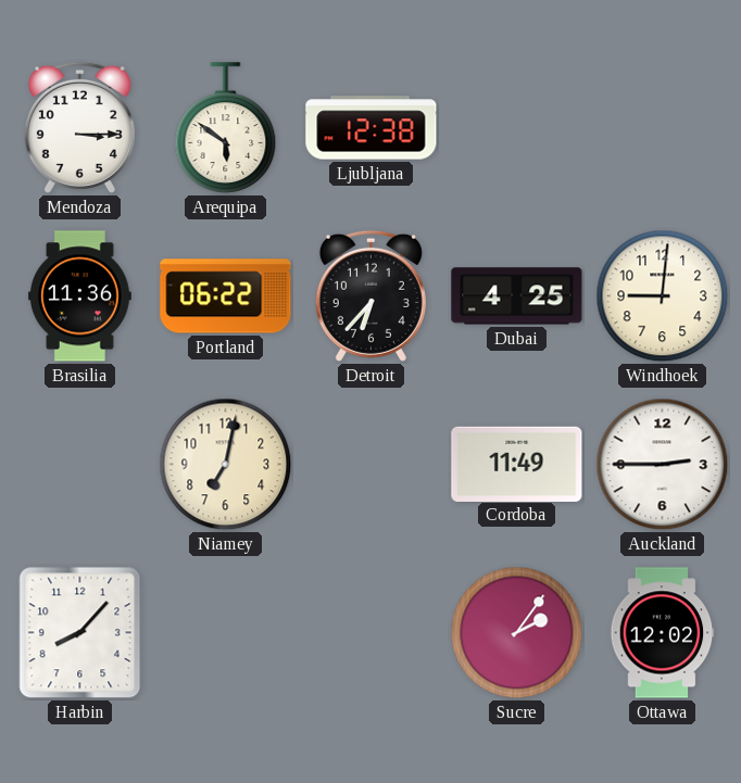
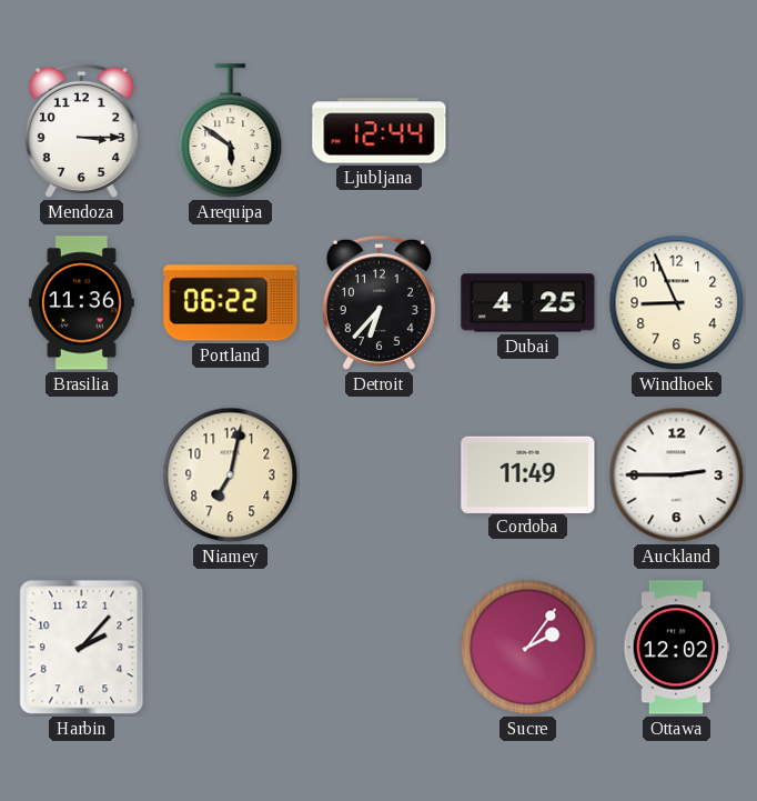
Ljubljana: 12:38 -> 12:44
Windhoek: 9:01 -> 8:56
Harbin: 8:07 -> 2:07
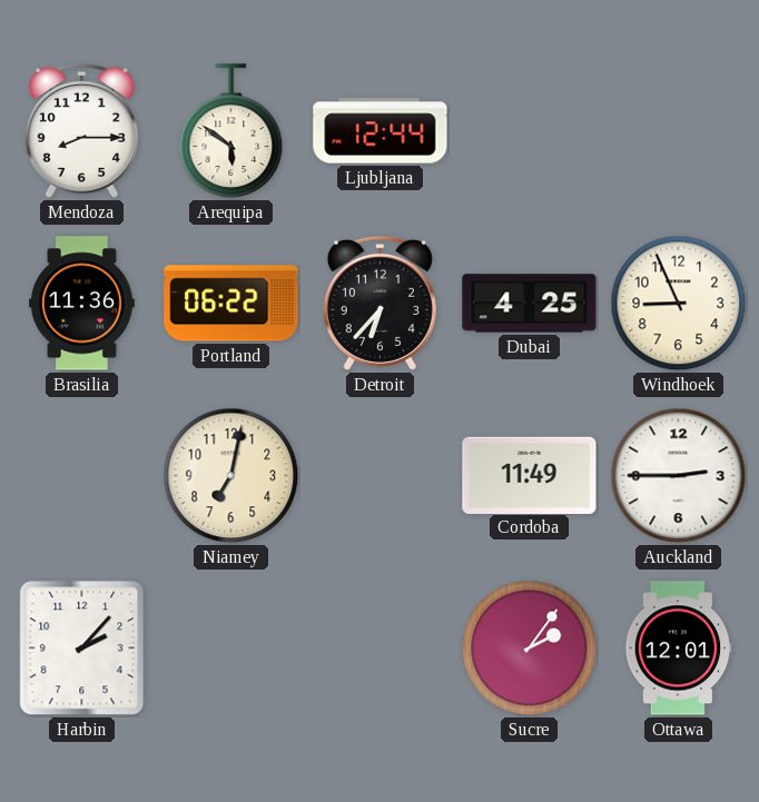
Mendoza: 3:15 -> 8:15
Ottawa: 12:02 -> 12:01
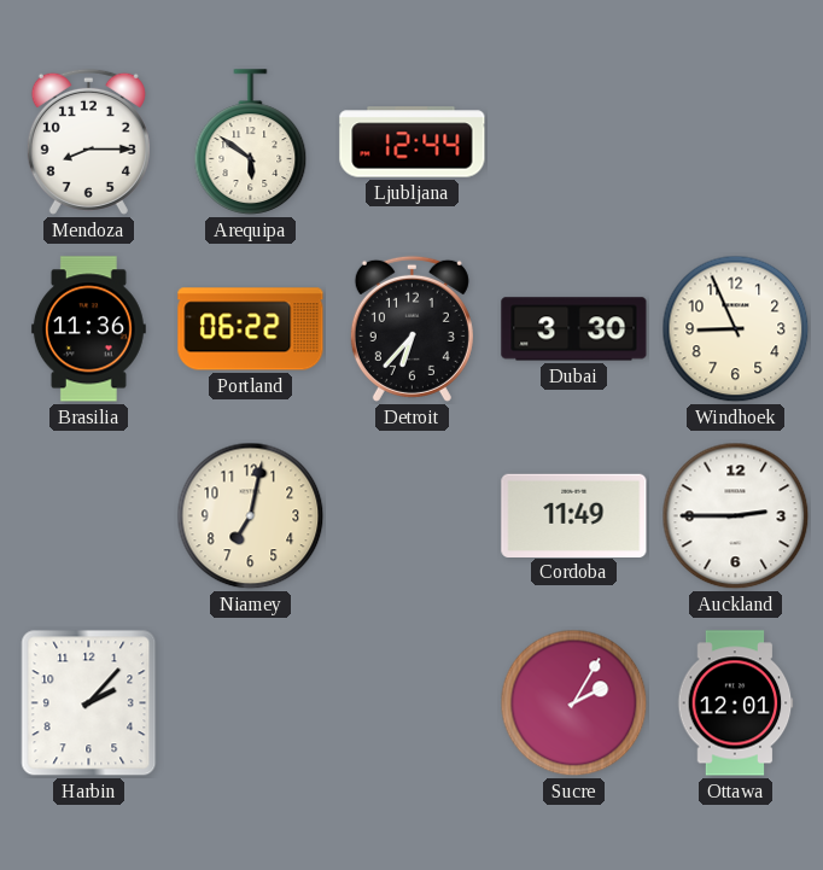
Dubai: 4:25 -> 3:30
Sucre: 2:06 -> 2:05
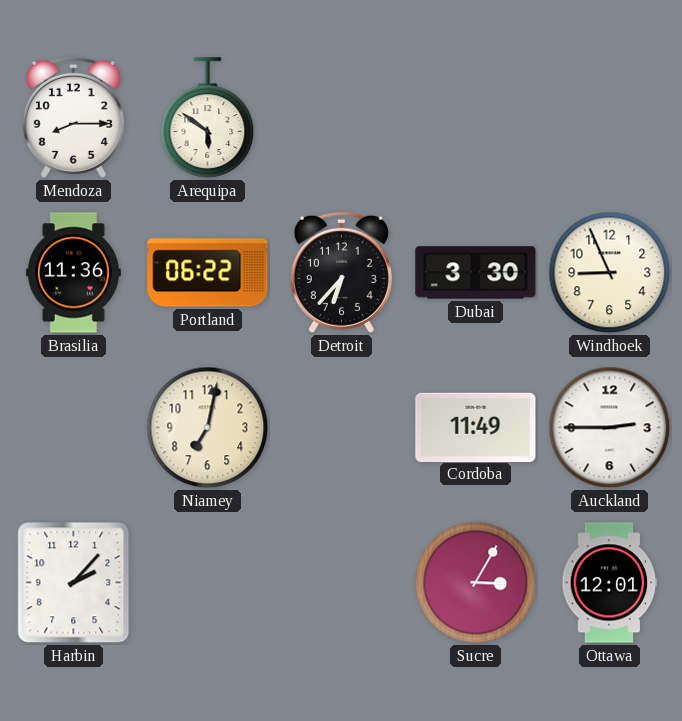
Ljubljana: 12:44 -> none
Sucre: 2:05 -> 3:05
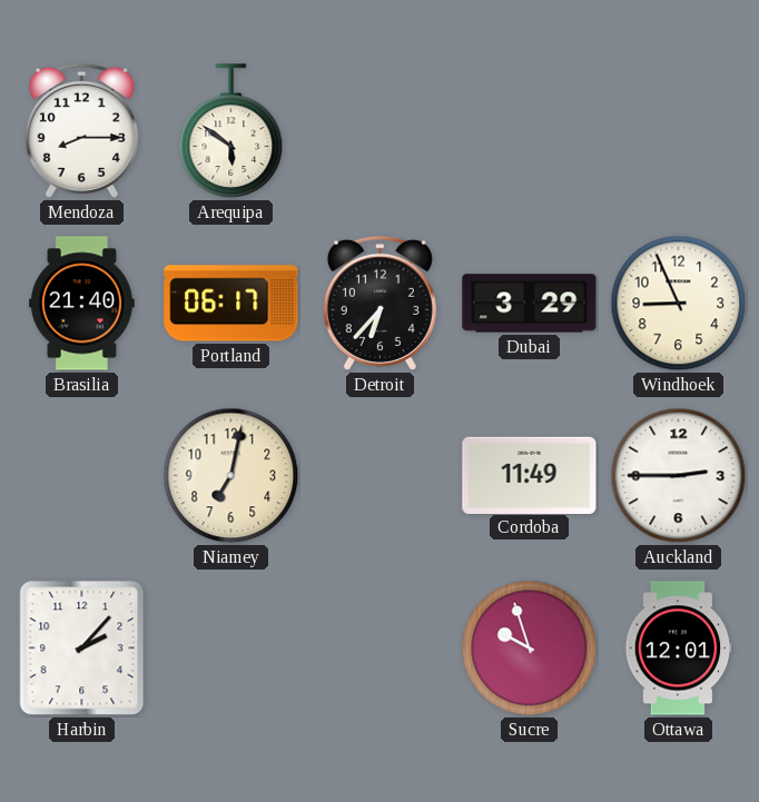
Brasilia: 11:36 -> 21:40
Portland: 06:22 -> 06:17
Dubai: 3:30 -> 3:29
Sucre: 3:05 -> 9:57
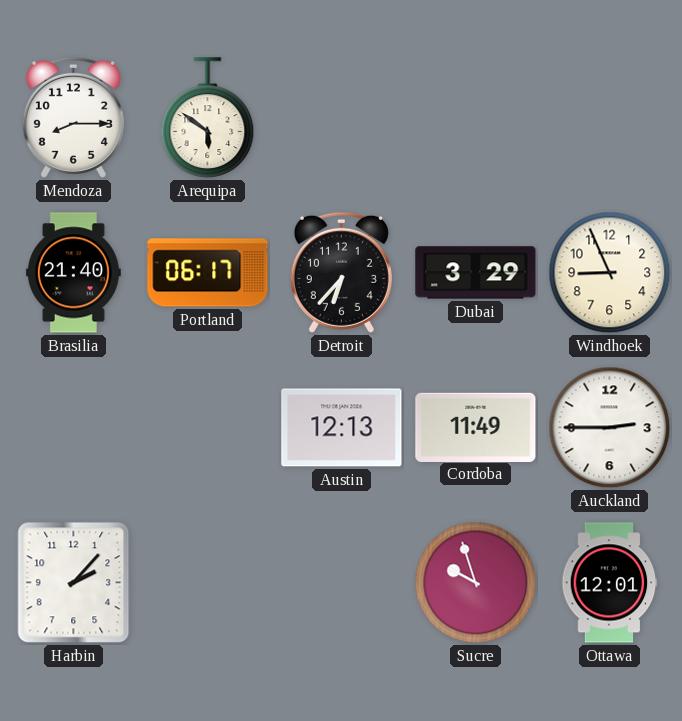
Niamey: 7:02 -> none
Austin: none -> 12:13
